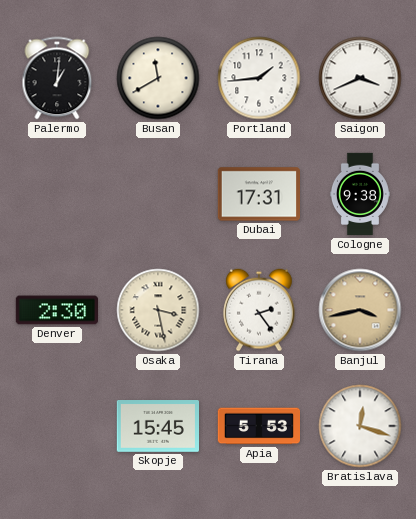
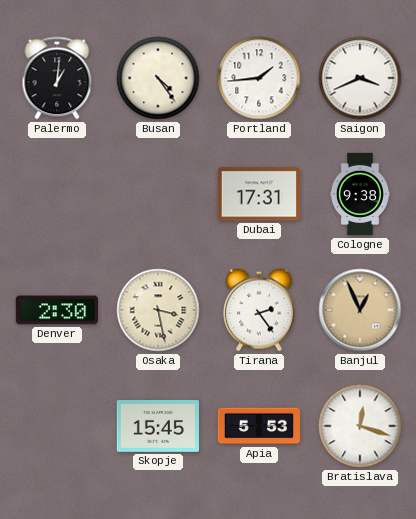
Busan: 11:40 -> 4:24
Banjul: 3:43 -> 12:56
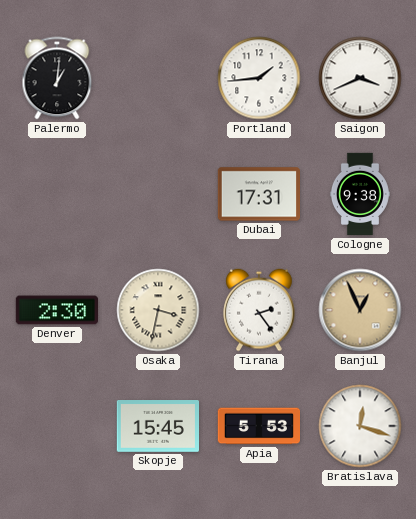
Busan: 4:24 -> none
Osaka: 3:28 -> 3:32
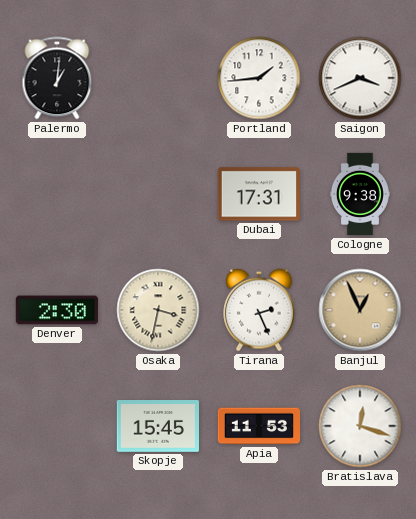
Tirana: 2:24 -> 2:26
Apia: 5:53 -> 11:53
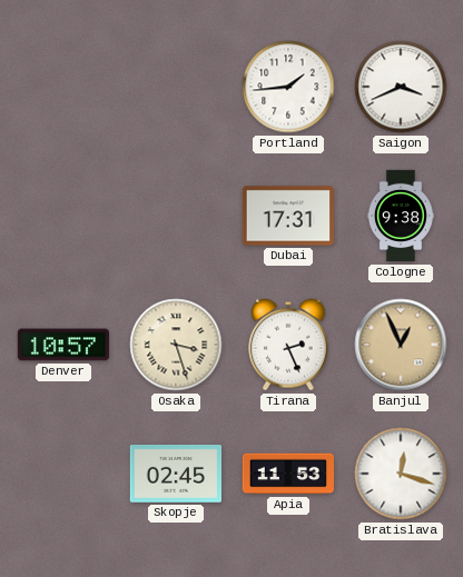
Palermo: 1:01 -> none
Denver: 2:30 -> 10:57
Osaka: 3:32 -> 3:27
Skopje: 15:45 -> 02:45
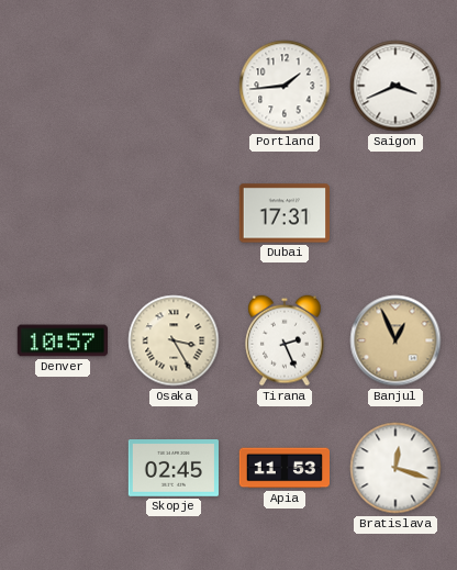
Cologne: 9:38 -> none
Osaka: 3:27 -> 3:25
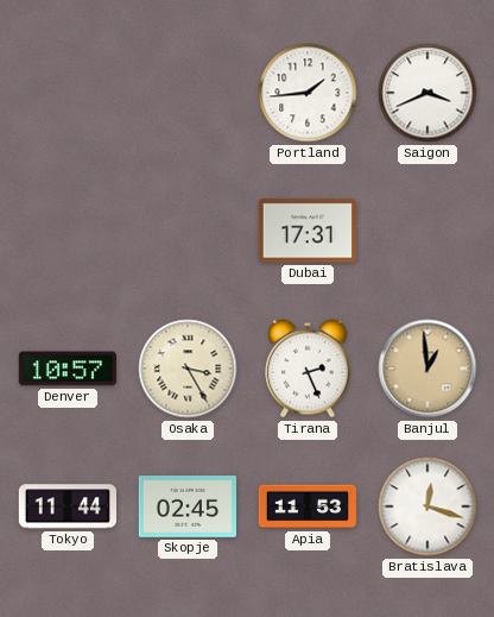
Banjul: 12:56 -> 12:59
Tokyo: none -> 11:44
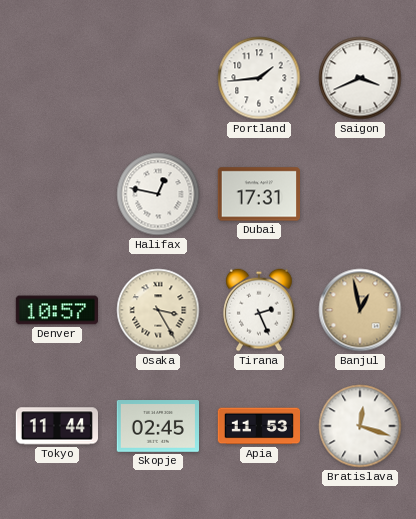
Halifax: none -> 12:47
Banjul: 12:59 -> 12:58
